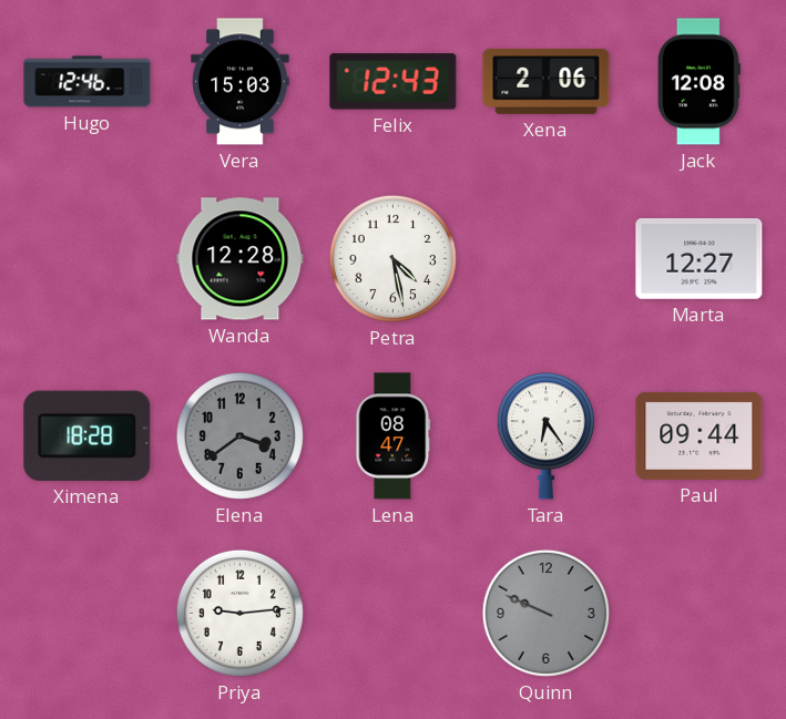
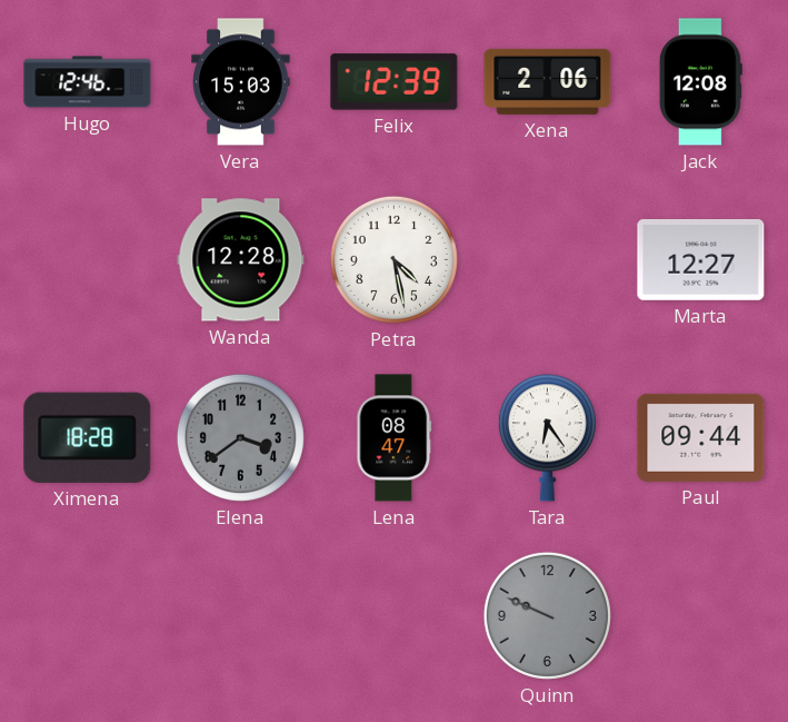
Felix: 12:43 -> 12:39
Priya: 9:14 -> none
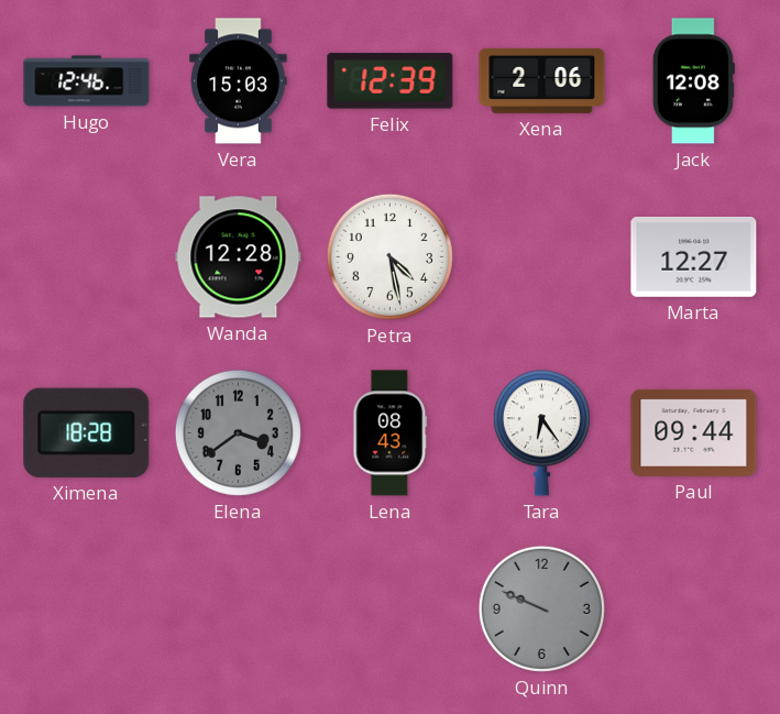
Lena: 08:47 -> 08:43
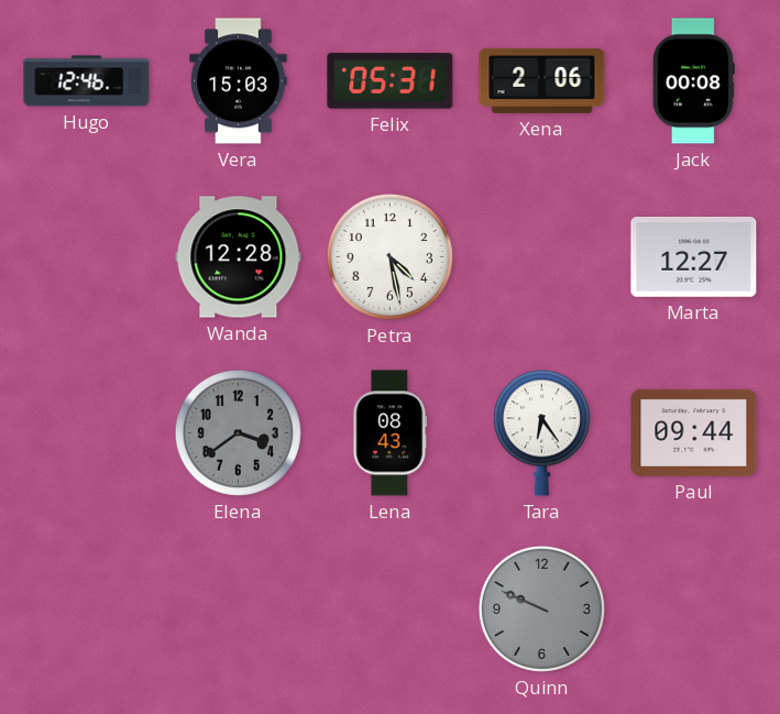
Felix: 12:39 -> 05:31
Jack: 12:08 -> 00:08
Ximena: 18:28 -> none
